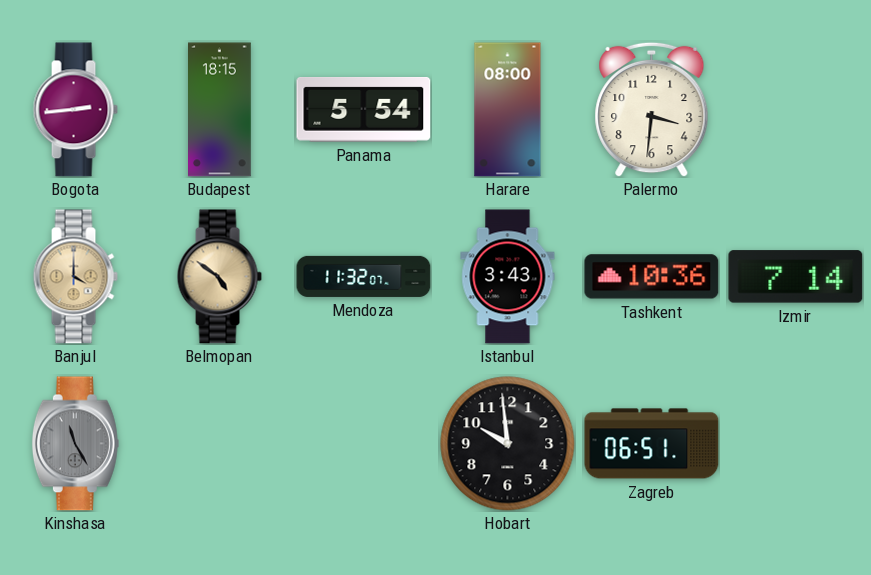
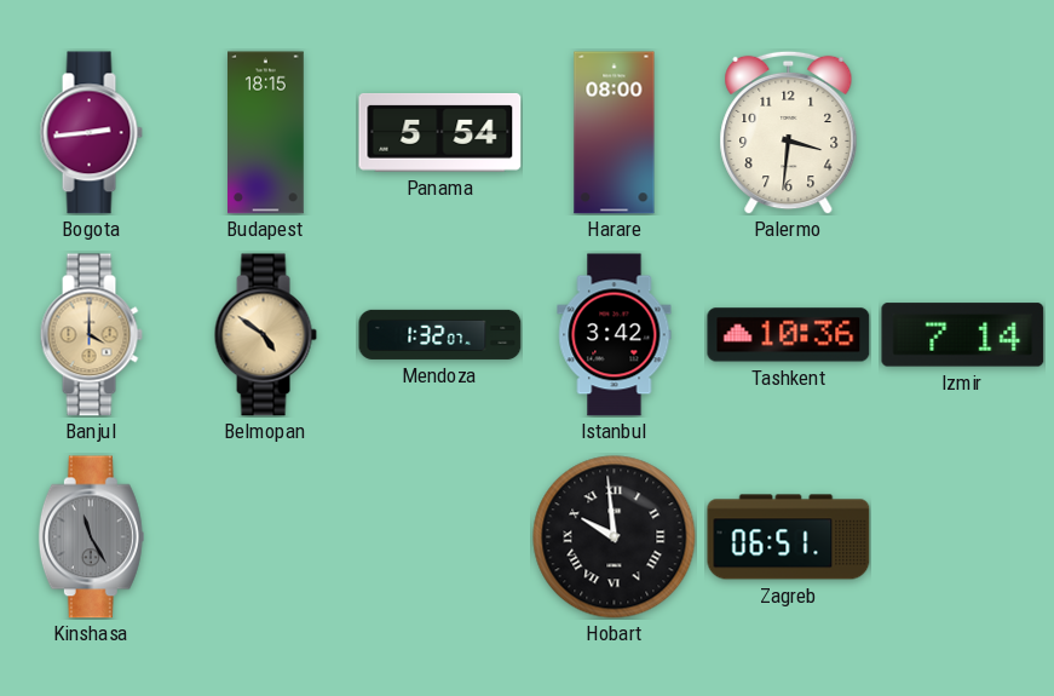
Mendoza: 11:32 -> 1:32
Istanbul: 3:43 -> 3:42
Hobart numerals: Arabic -> Roman
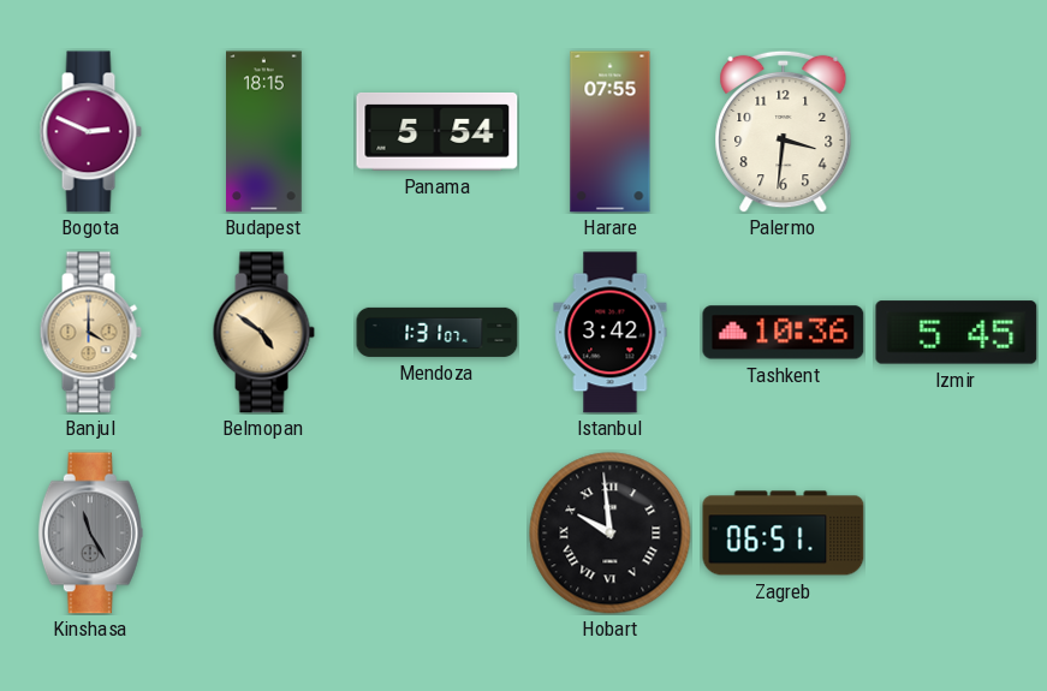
Bogota: 2:44 -> 2:49
Harare: 08:00 -> 07:55
Mendoza: 1:32 -> 1:31
Izmir: 7:14 -> 5:45
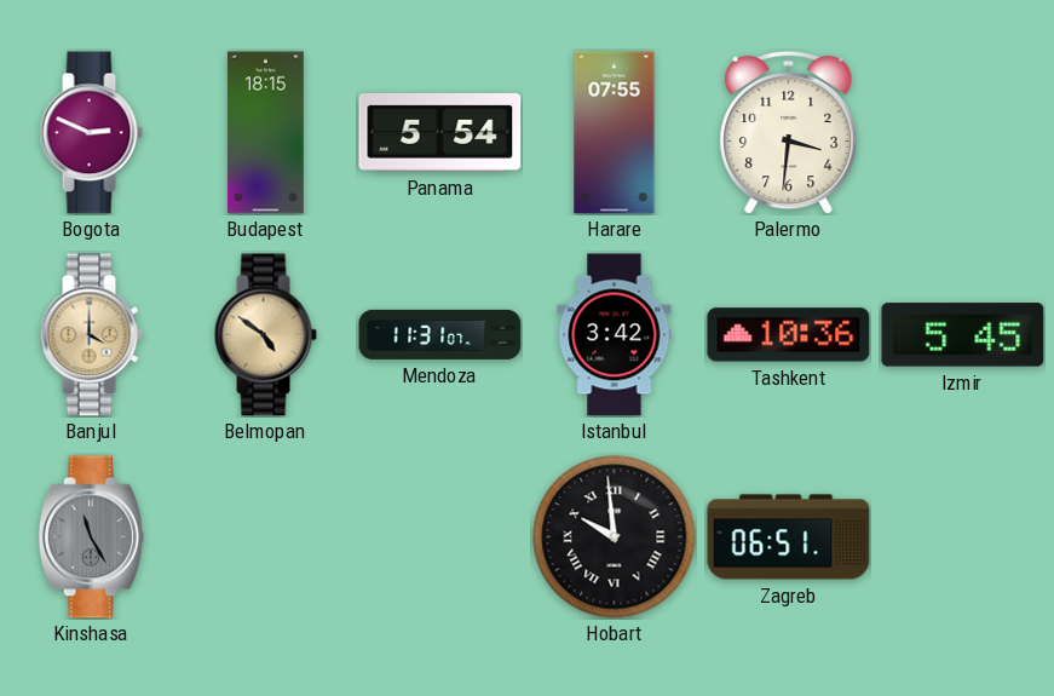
Mendoza: 1:31 -> 11:31
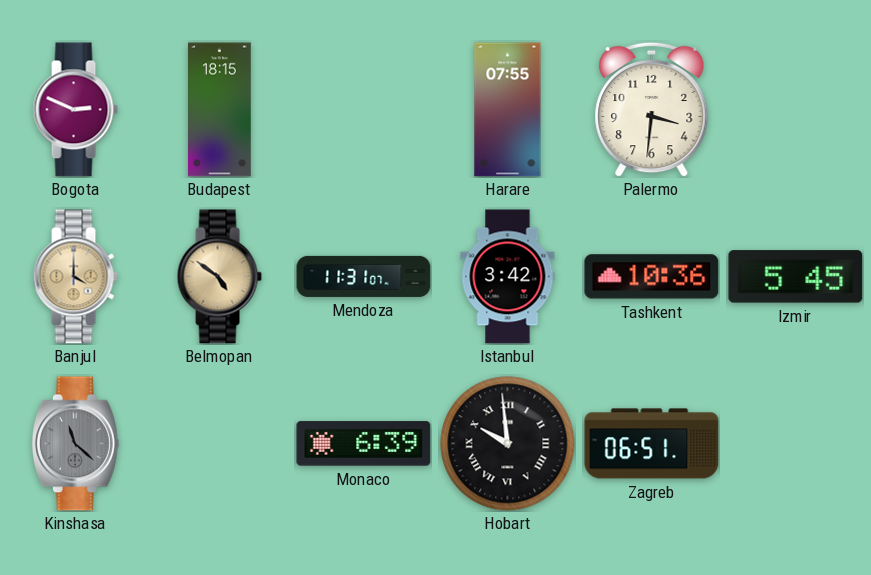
Panama: 5:54 -> none
Kinshasa: 11:25 -> 11:22
Monaco: none -> 6:39
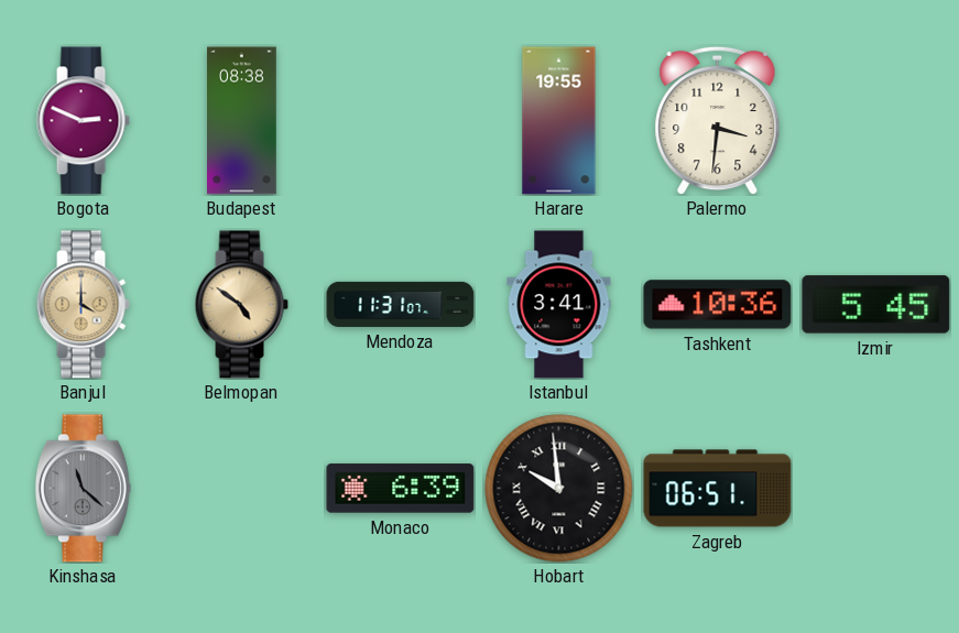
Budapest: 18:15 -> 08:38
Harare: 07:55 -> 19:55
Istanbul: 3:42 -> 3:41
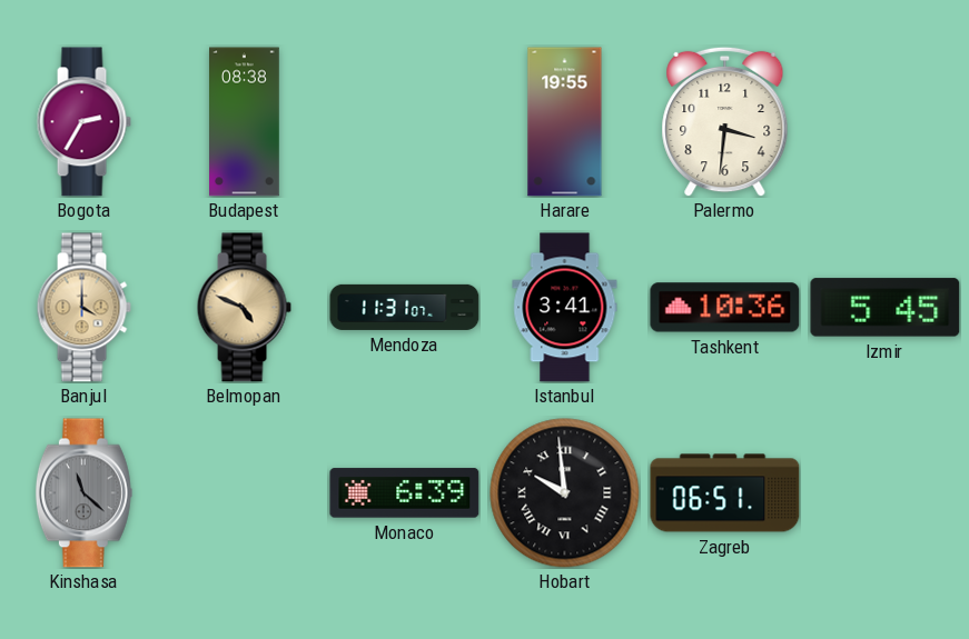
Bogota: 2:49 -> 2:35
Belmopan: 4:51 -> 4:49
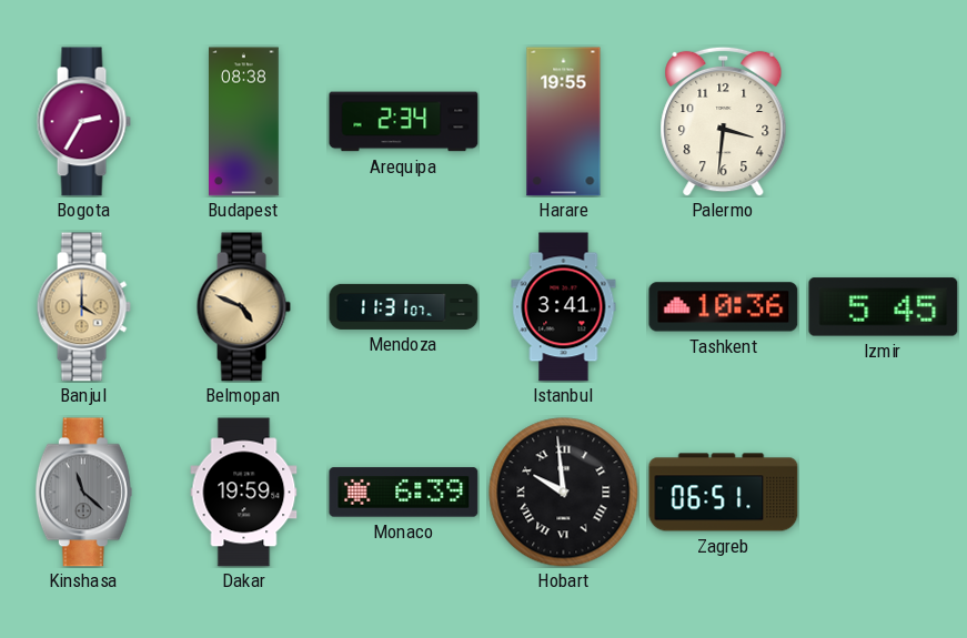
Arequipa: none -> 2:34
Dakar: none -> 19:59
